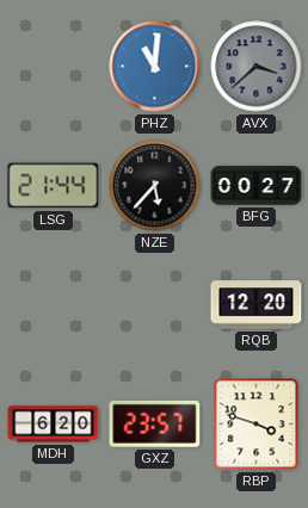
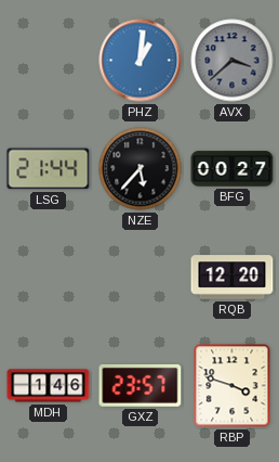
PHZ: 11:01 -> 1:01
MDH: 6:20 -> 1:46
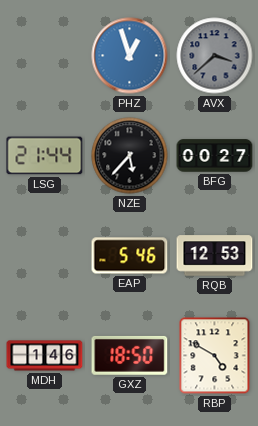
PHZ: 1:01 -> 12:57
EAP: none -> 5:46
RQB: 12:20 -> 12:53
GXZ: 23:57 -> 18:50
RBP: 3:48 -> 4:50
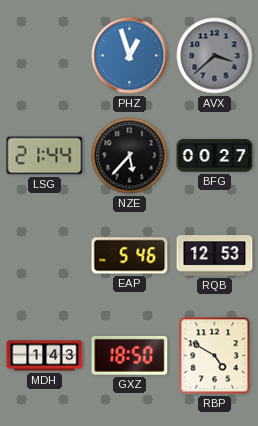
MDH: 1:46 -> 1:43
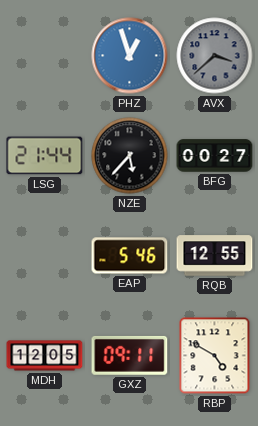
RQB: 12:53 -> 12:55
MDH: 1:43 -> 12:05
GXZ: 18:50 -> 09:11
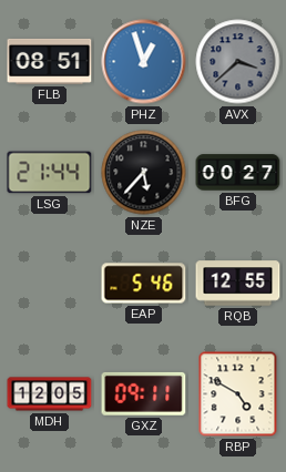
FLB: none -> 08:51
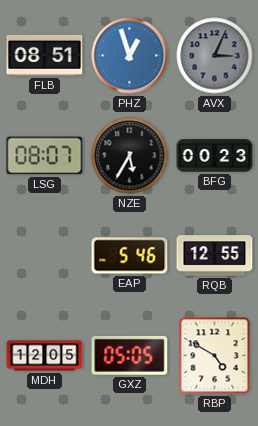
AVX: 3:38 -> 3:04
LSG: 21:44 -> 08:07
NZE: 5:37 -> 5:35
BFG: 00:27 -> 00:23
GXZ: 09:11 -> 05:05
